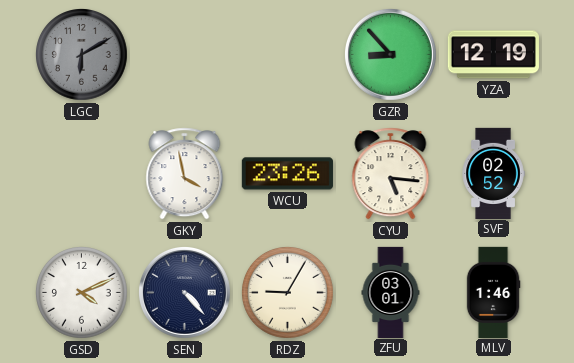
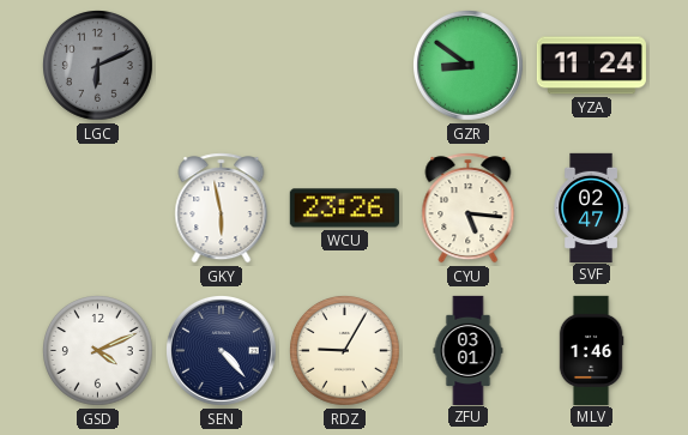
LGC: 6:10 -> 6:11
GZR: 8:53 -> 8:51
YZA: 12:19 -> 11:24
GKY: 3:58 -> 5:58
SVF: 02:52 -> 02:47
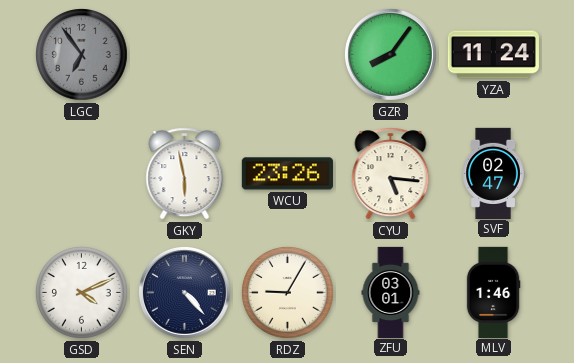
LGC: 6:11 -> 6:54
GZR: 8:51 -> 8:06
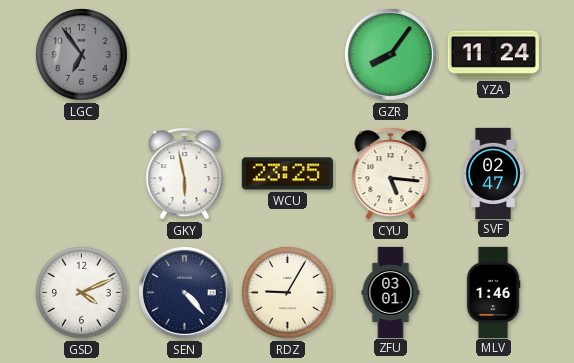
WCU: 23:26 -> 23:25
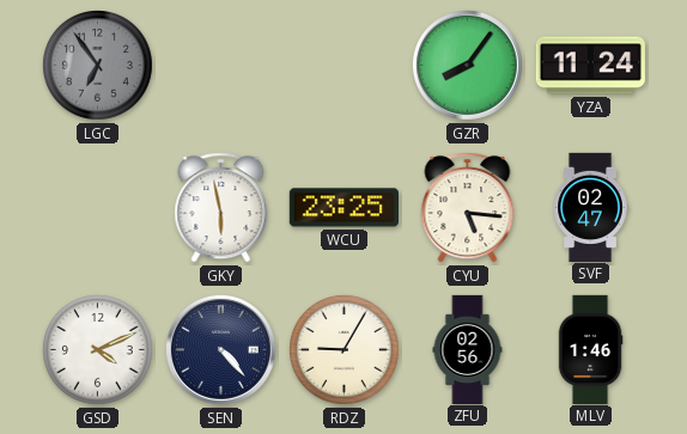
ZFU: 03:01 -> 02:56
